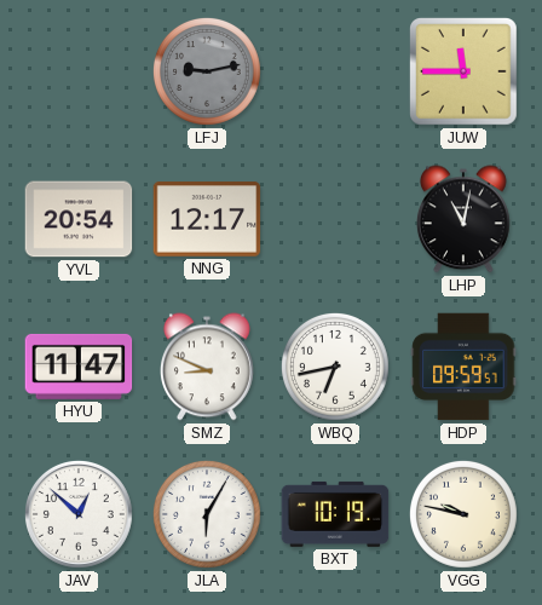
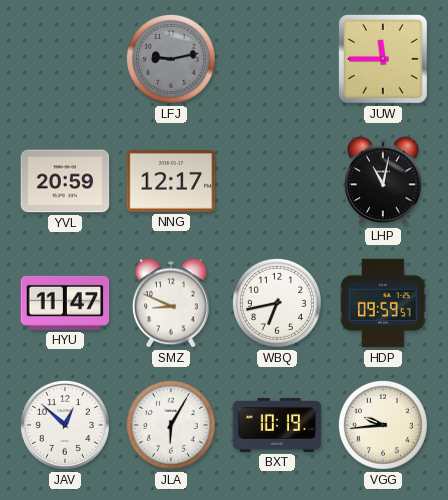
YVL: 20:54 -> 20:59
VGG: 9:47 -> 9:44
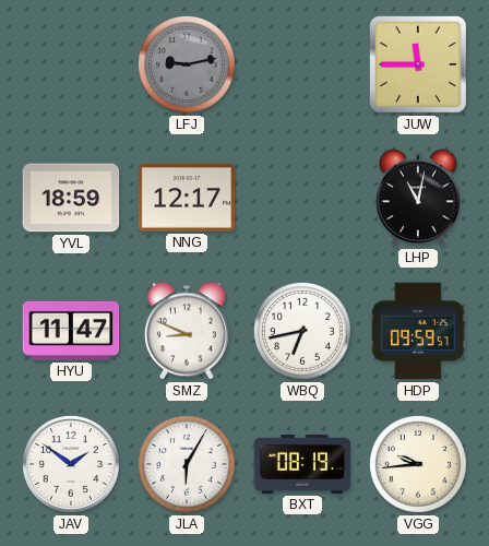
YVL: 20:59 -> 18:59
JAV: 12:52 -> 1:51
BXT: 10:19 -> 08:19
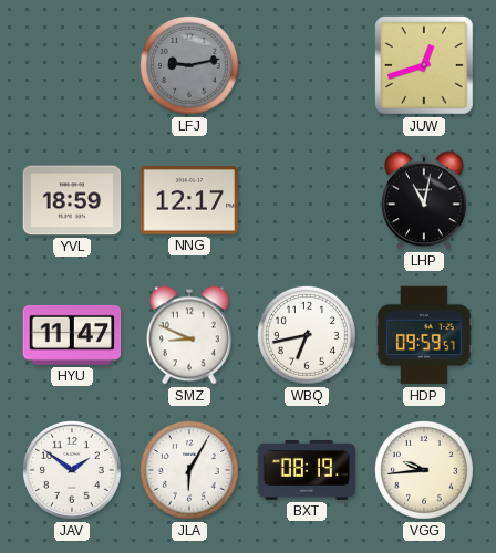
JUW: 11:45 -> 12:42
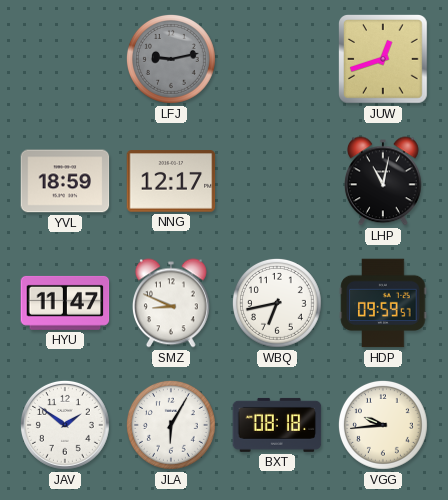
BXT: 08:19 -> 08:18
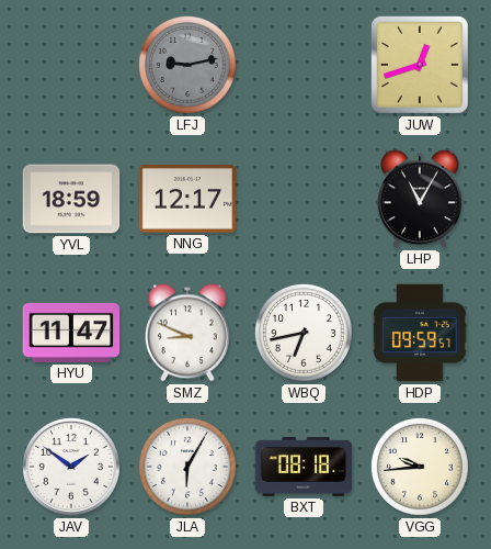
LHP: 11:02 -> 11:05
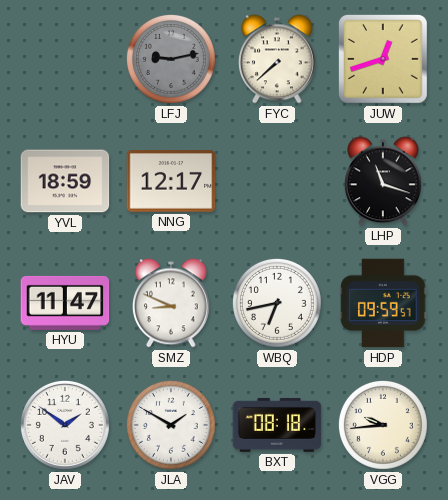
FYC: none -> 7:38
LHP: 11:05 -> 11:18
JLA: 6:05 -> 1:50
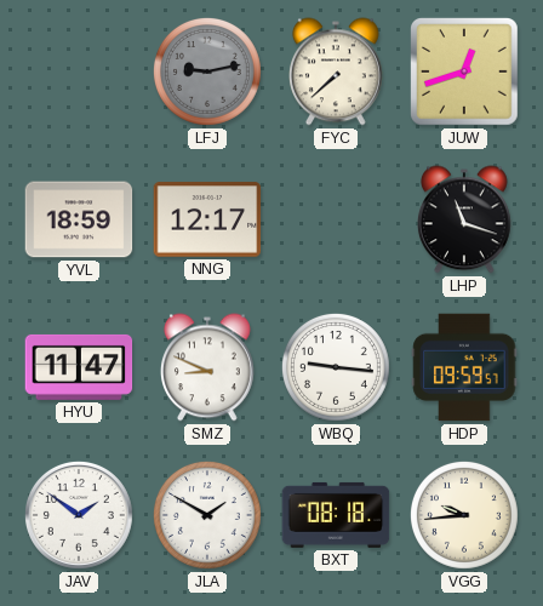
WBQ: 6:43 -> 9:16
